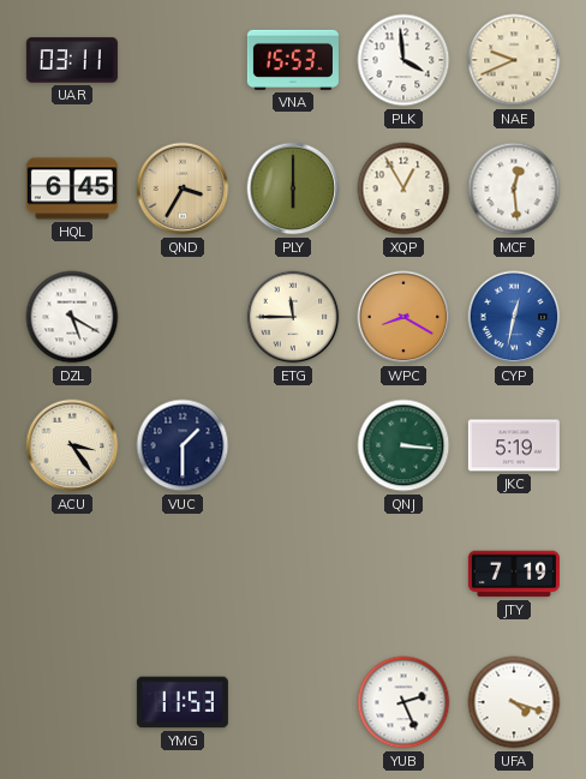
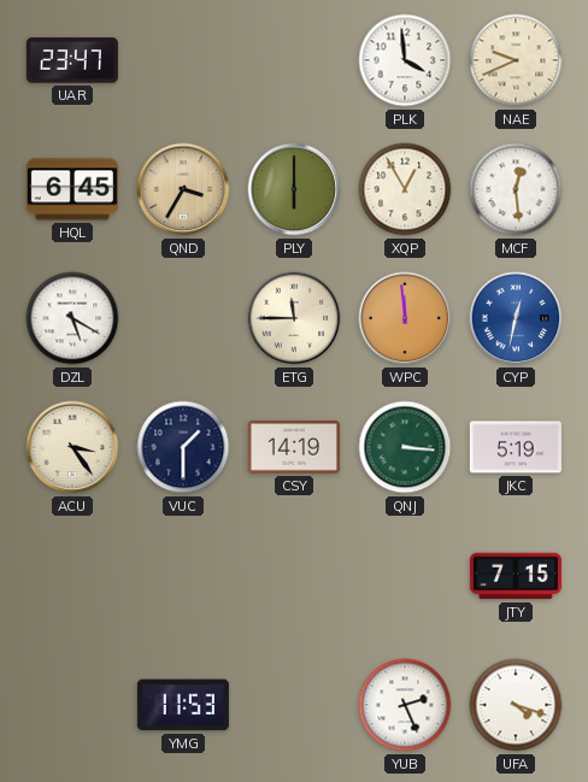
UAR: 03:11 -> 23:47
VNA: 15:53 -> none
WPC: 8:20 -> 11:59
CSY: none -> 14:19
JTY: 7:19 -> 7:15
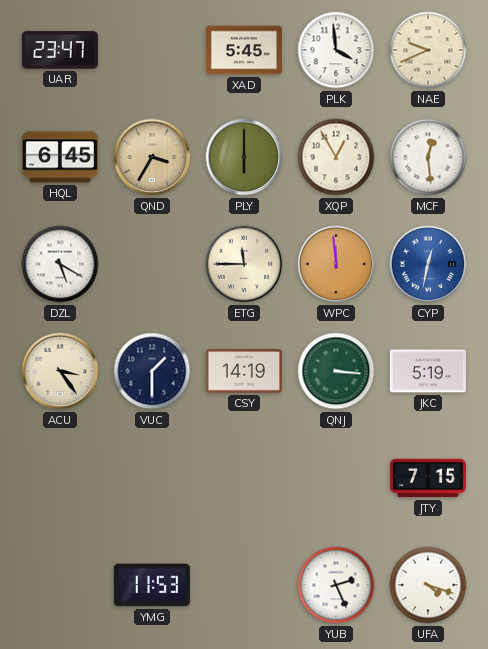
XAD: none -> 5:45
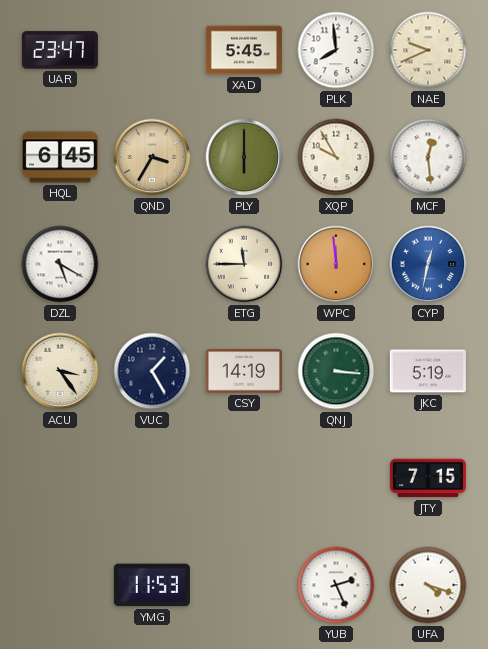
PLK: 3:59 -> 7:59
XQP: 12:55 -> 9:55
VUC: 1:30 -> 1:25
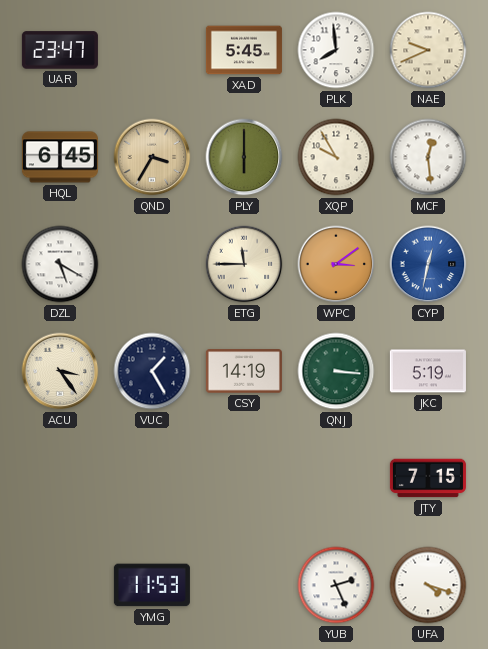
WPC: 11:59 -> 3:09
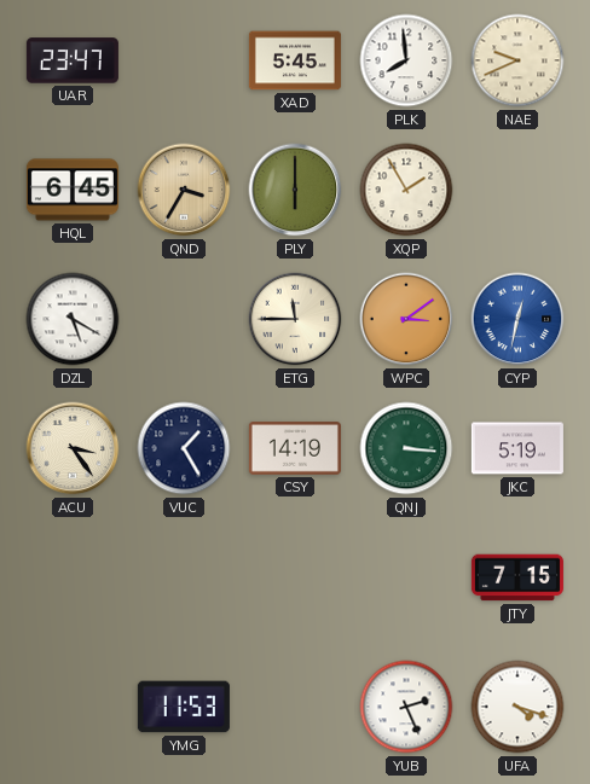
XQP: 9:55 -> 1:55
MCF: 12:29 -> none
